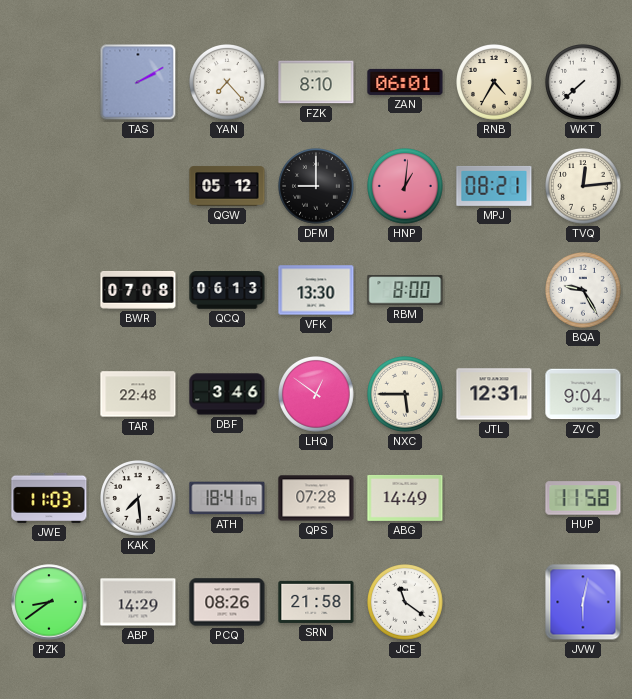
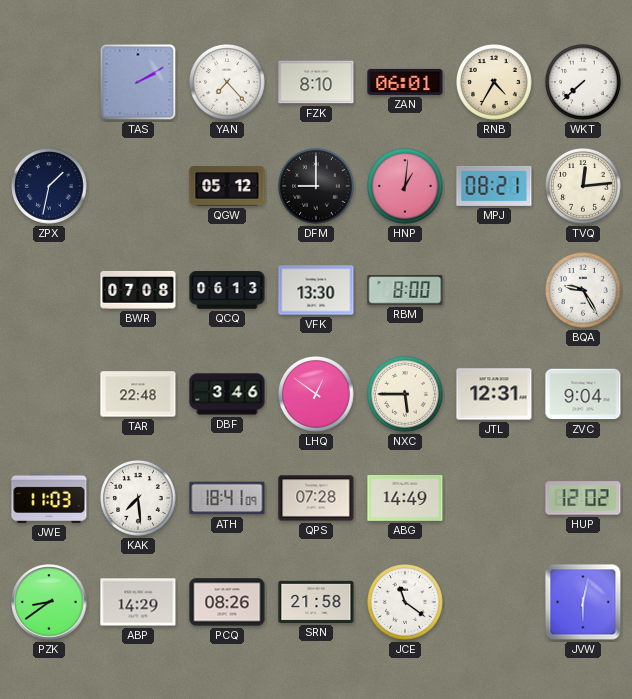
ZPX: none -> 1:32
HUP: 11:58 -> 12:02
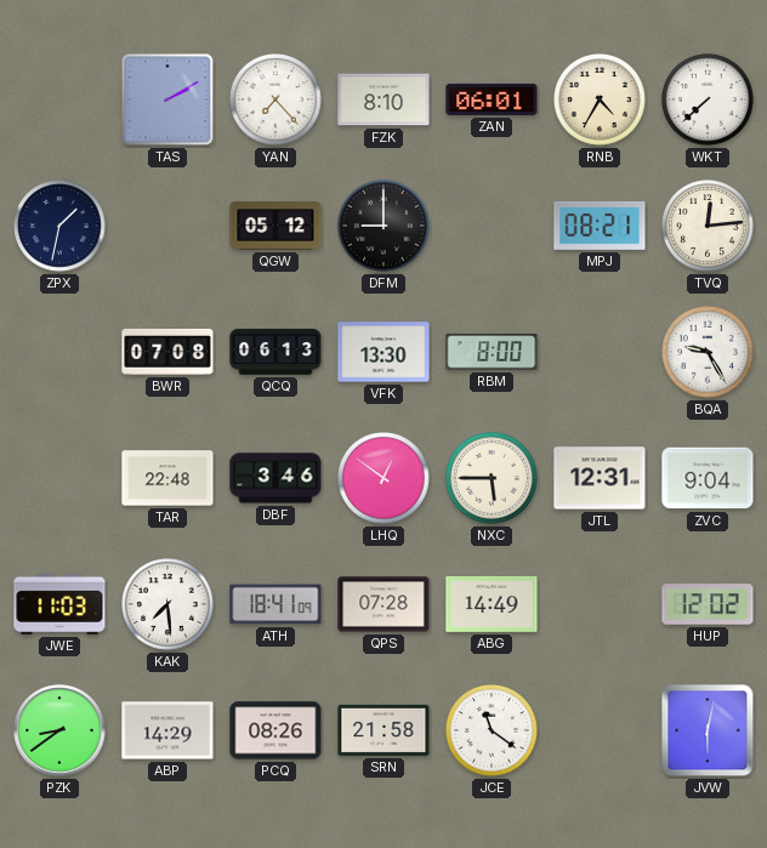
HNP: 1:01 -> none
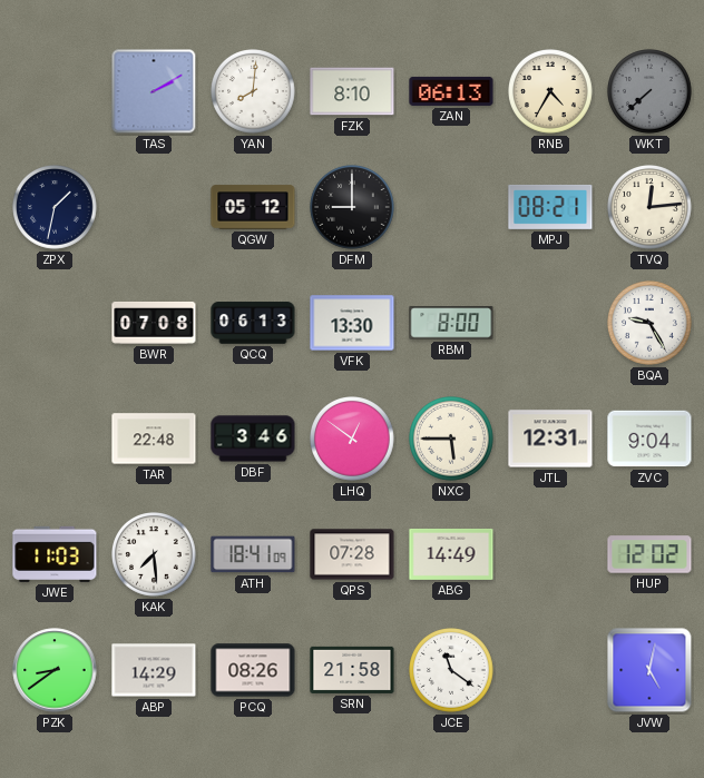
YAN: 7:23 -> 8:01
ZAN: 06:01 -> 06:13
WKT dial: white -> grey
JVW: 6:02 -> 5:02
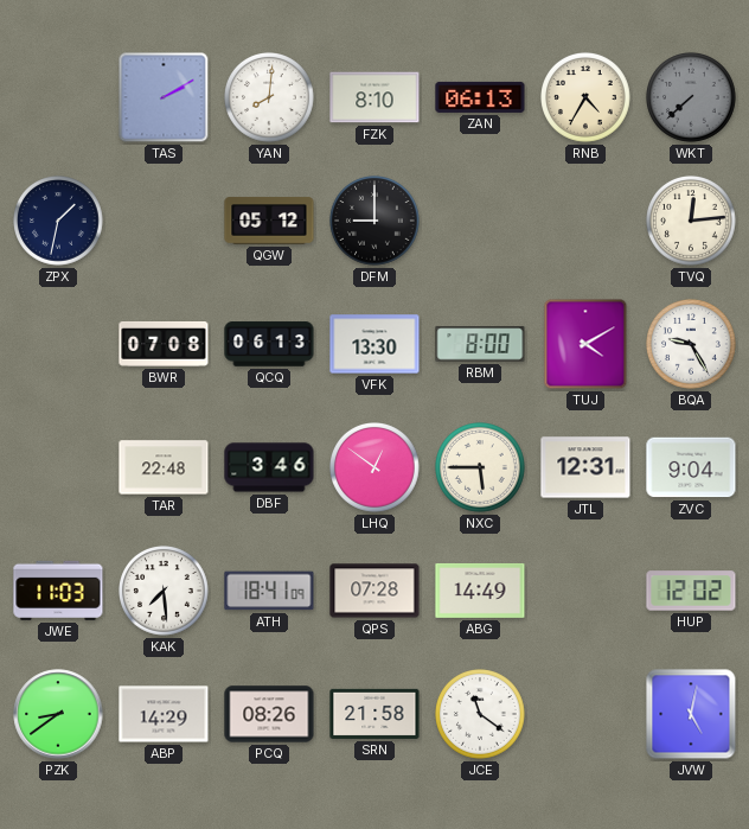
MPJ: 08:21 -> none
TUJ: none -> 4:10
